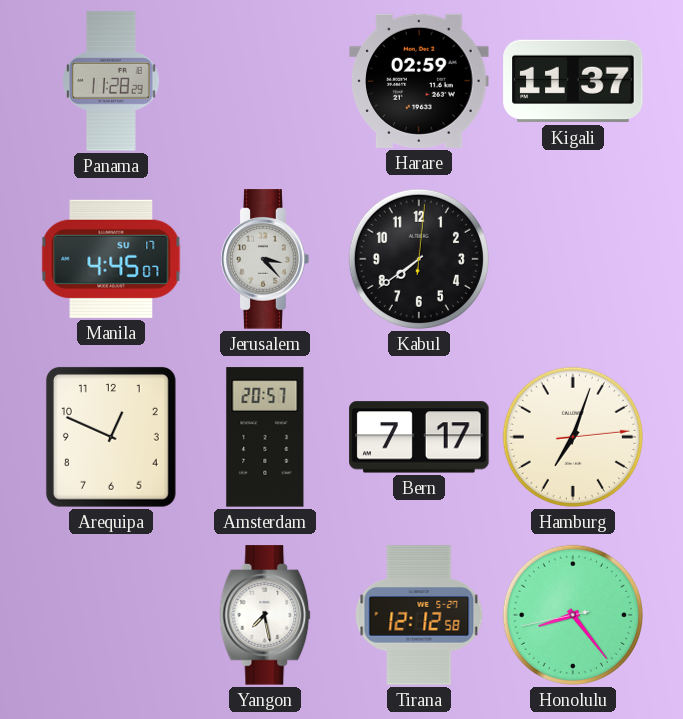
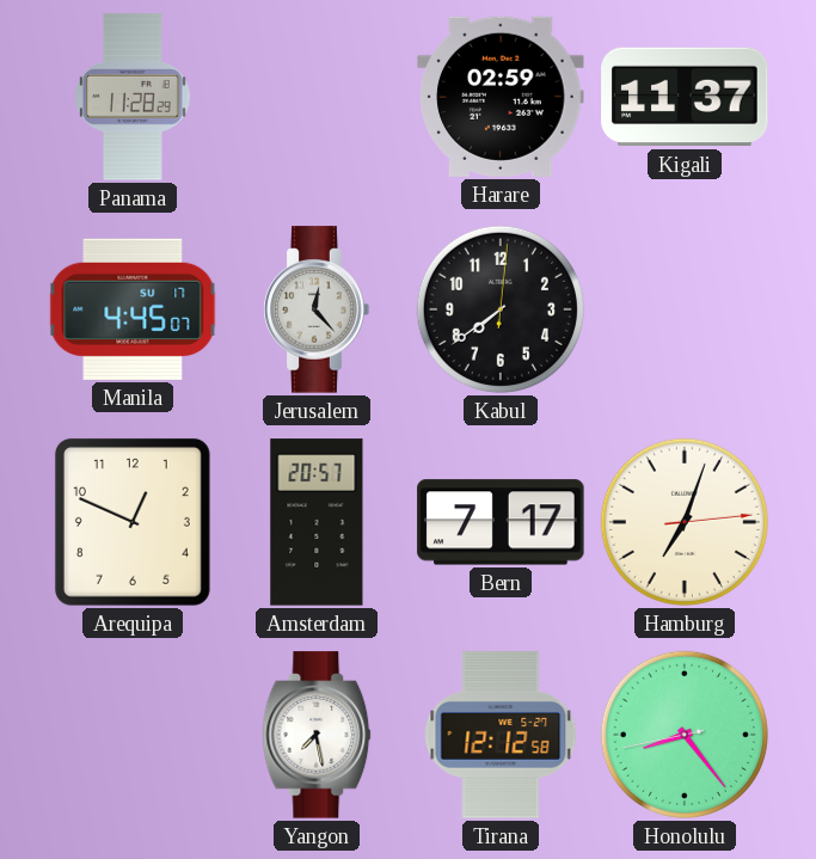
Jerusalem: 3:23 -> 12:23
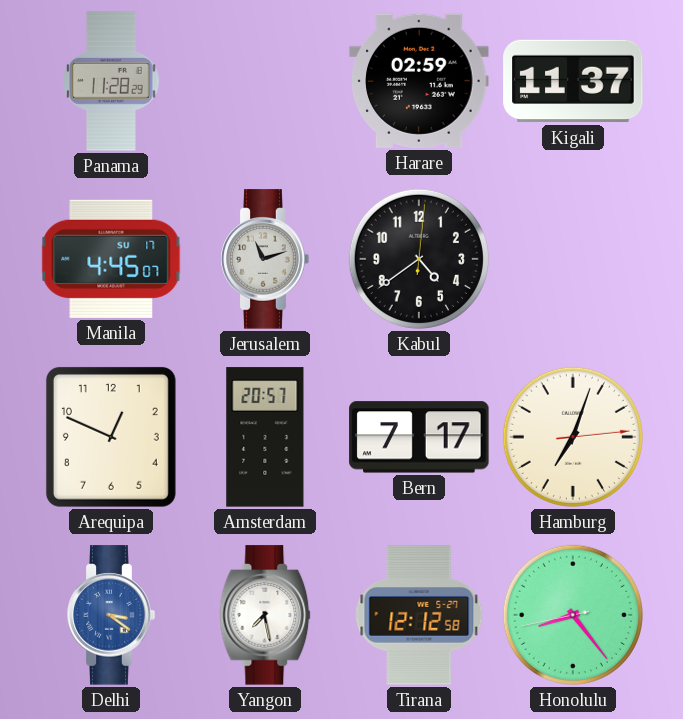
Jerusalem: 12:23 -> 11:12
Kabul: 7:39 -> 4:39
Delhi: none -> 3:21
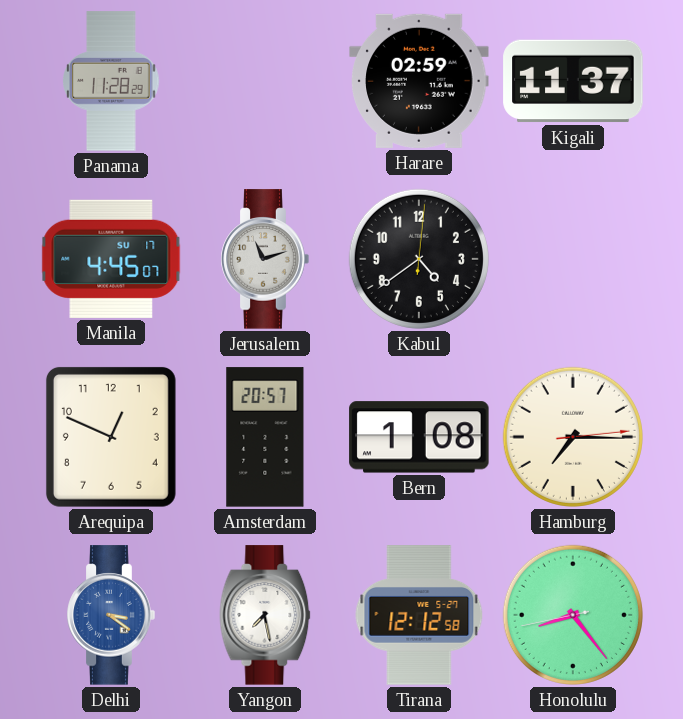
Bern: 7:17 -> 1:08
Hamburg: 7:03 -> 7:15
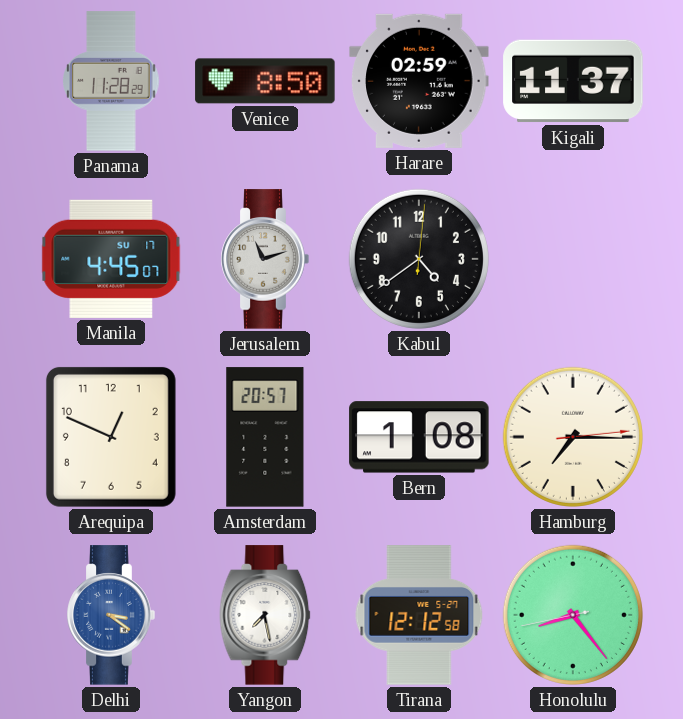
Venice: none -> 8:50
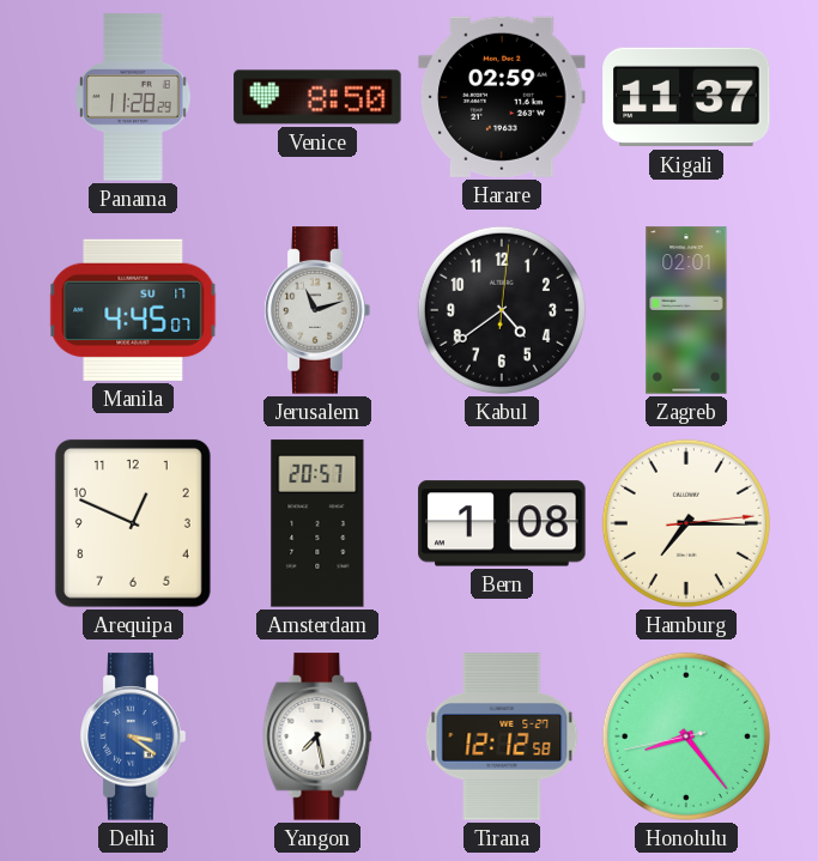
Zagreb: none -> 02:01
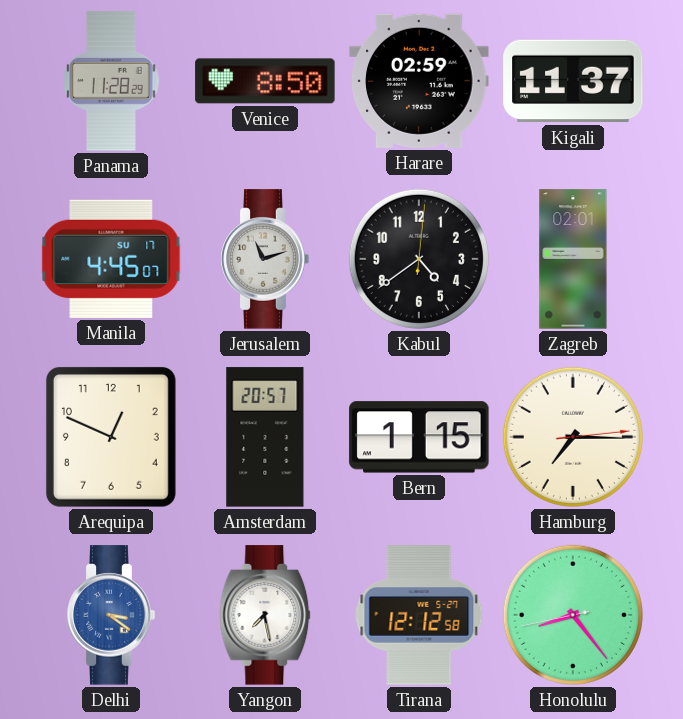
Bern: 1:08 -> 1:15
